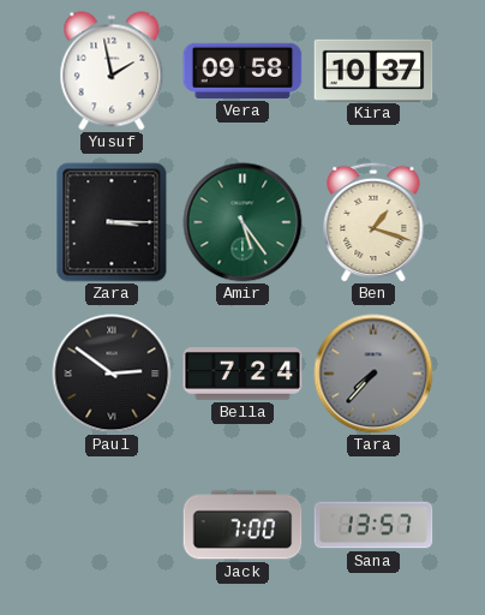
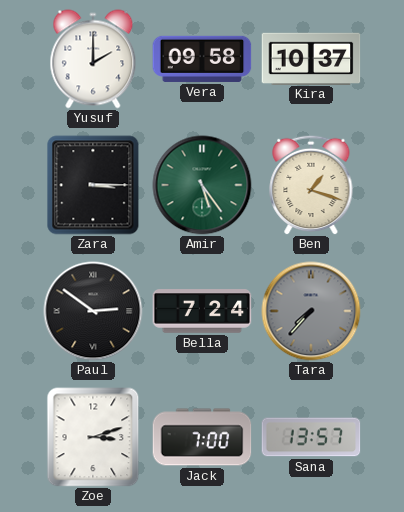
Yusuf: 1:58 -> 2:00
Zoe: none -> 3:12
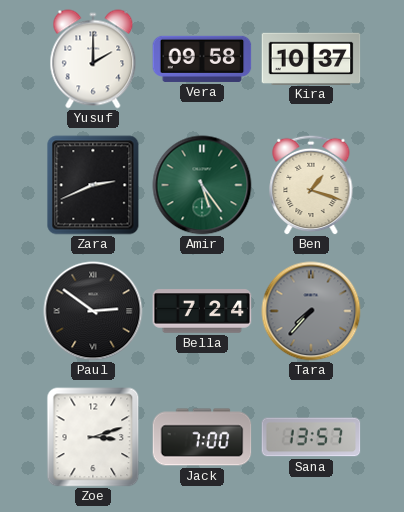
Zara: 3:15 -> 2:41
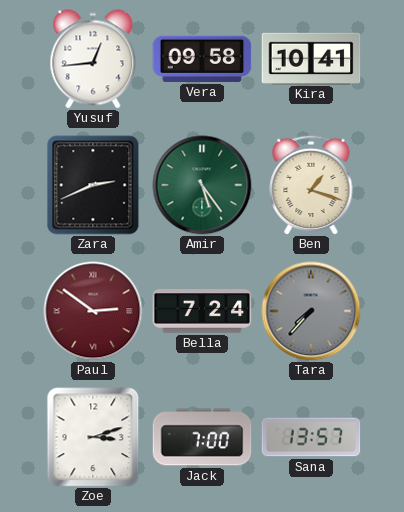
Yusuf: 2:00 -> 12:44
Kira: 10:37 -> 10:41
Paul dial: black -> burgundy
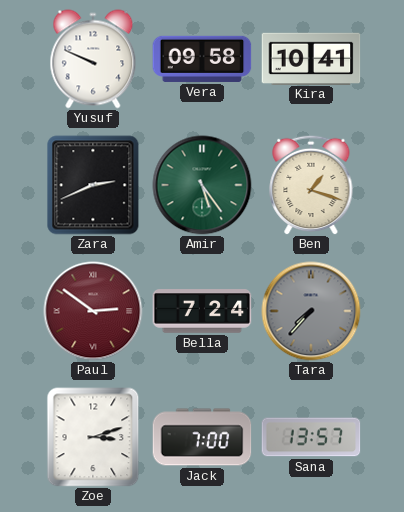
Yusuf: 12:44 -> 9:49
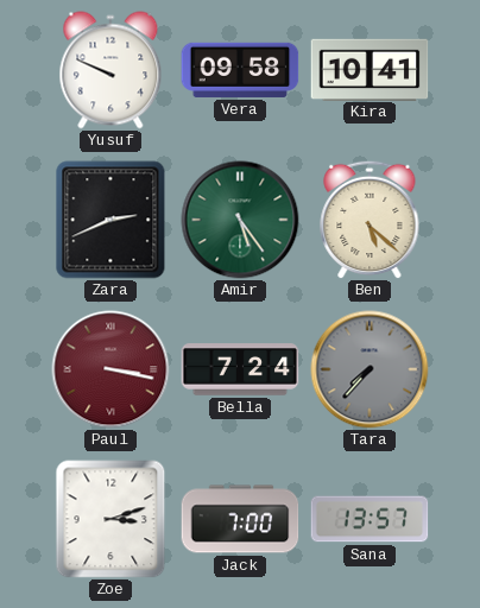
Ben: 1:18 -> 5:22
Paul: 2:51 -> 3:17
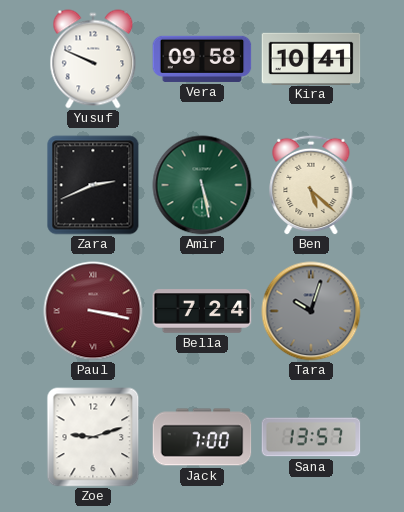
Amir: 5:24 -> 5:28
Tara: 7:37 -> 10:03
Zoe: 3:12 -> 9:12
